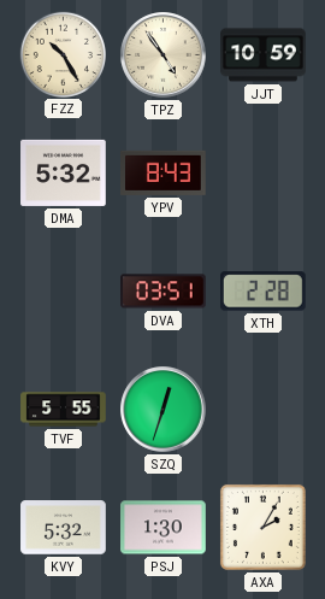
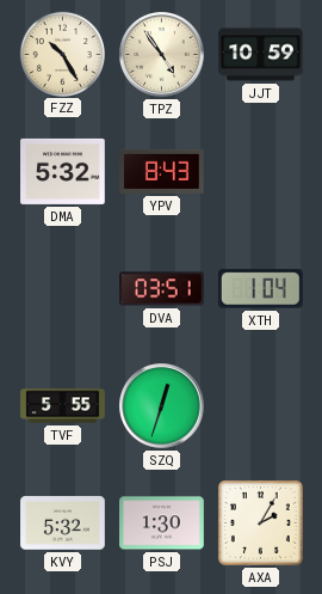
XTH: 2:28 -> 1:04
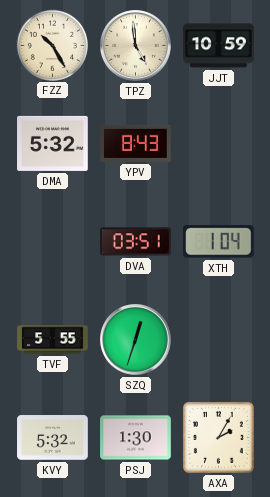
TPZ: 4:54 -> 4:59
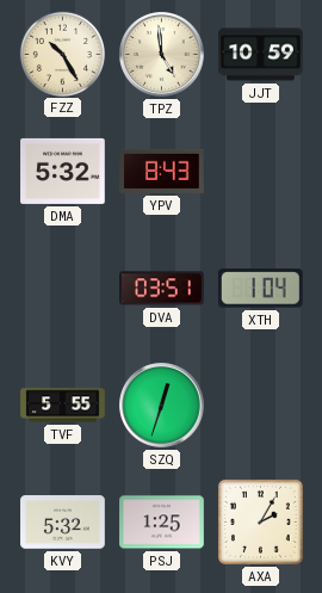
PSJ: 1:30 -> 1:25
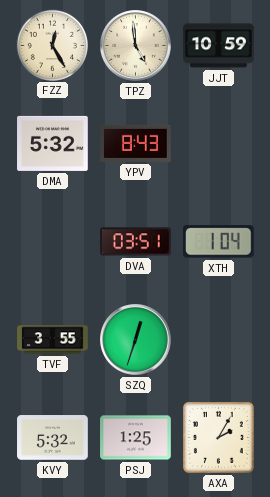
FZZ: 10:25 -> 12:25
TVF: 5:55 -> 3:55
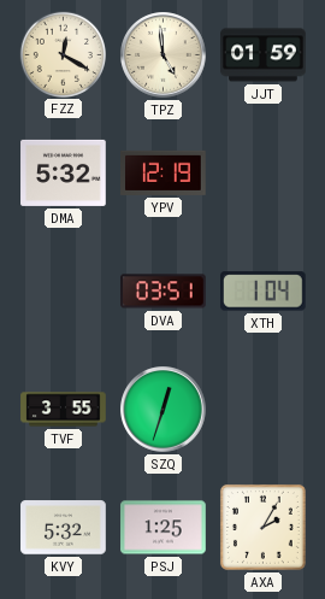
FZZ: 12:25 -> 12:20
JJT: 10:59 -> 01:59
YPV: 8:43 -> 12:19
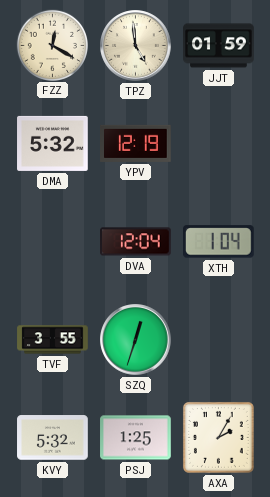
DVA: 03:51 -> 12:04
